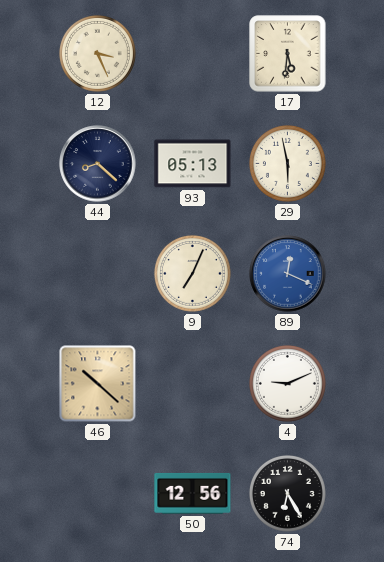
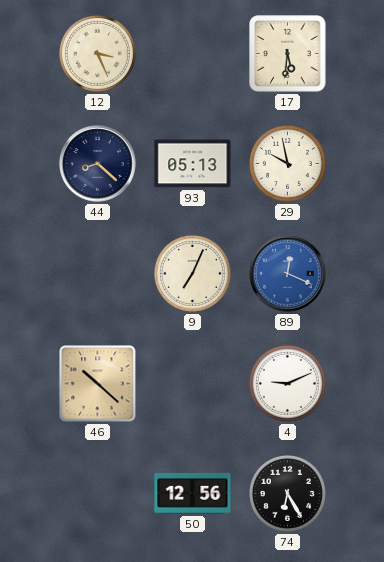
29: 5:58 -> 9:58
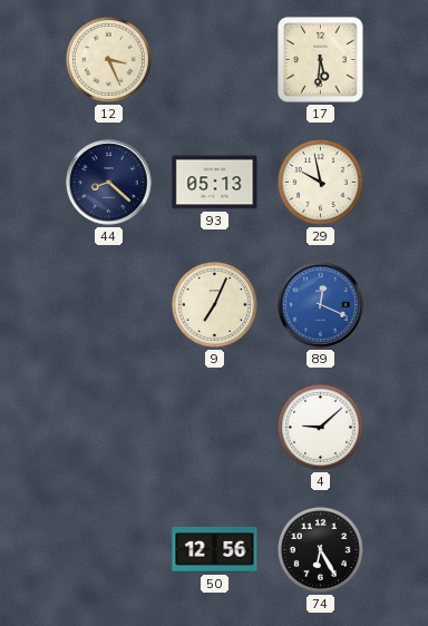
46: 10:22 -> none
4: 9:11 -> 9:08
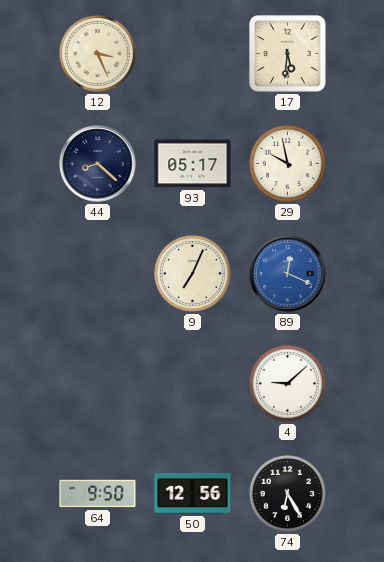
93: 05:13 -> 05:17
64: none -> 9:50
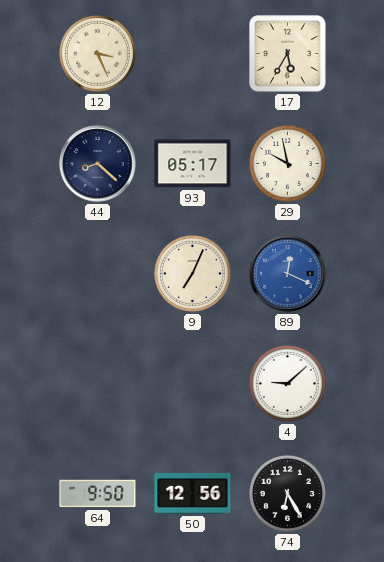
17: 5:31 -> 5:35
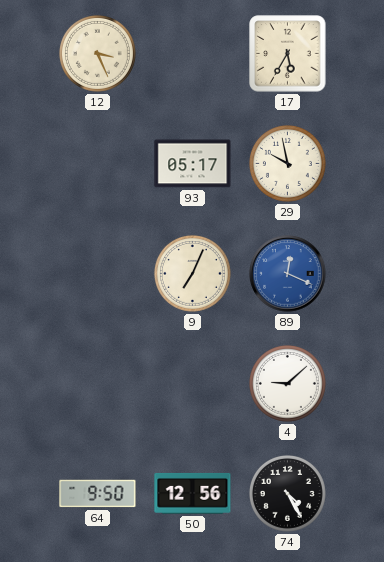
44: 8:22 -> none
74: 6:25 -> 4:25
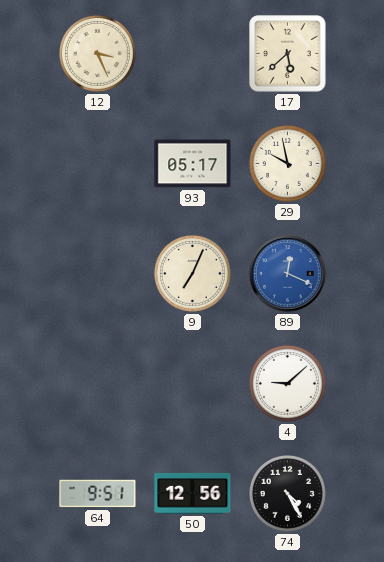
17: 5:35 -> 5:38
64: 9:50 -> 9:51
